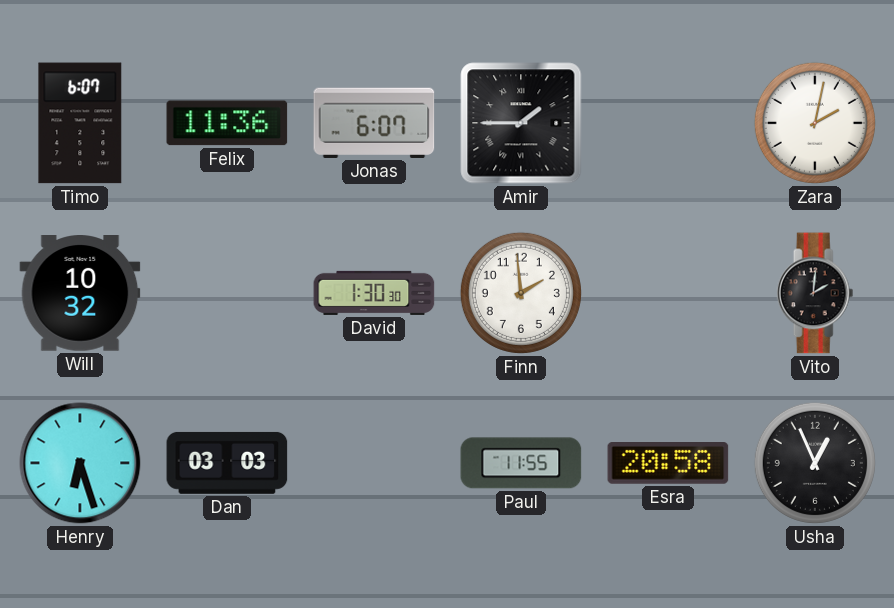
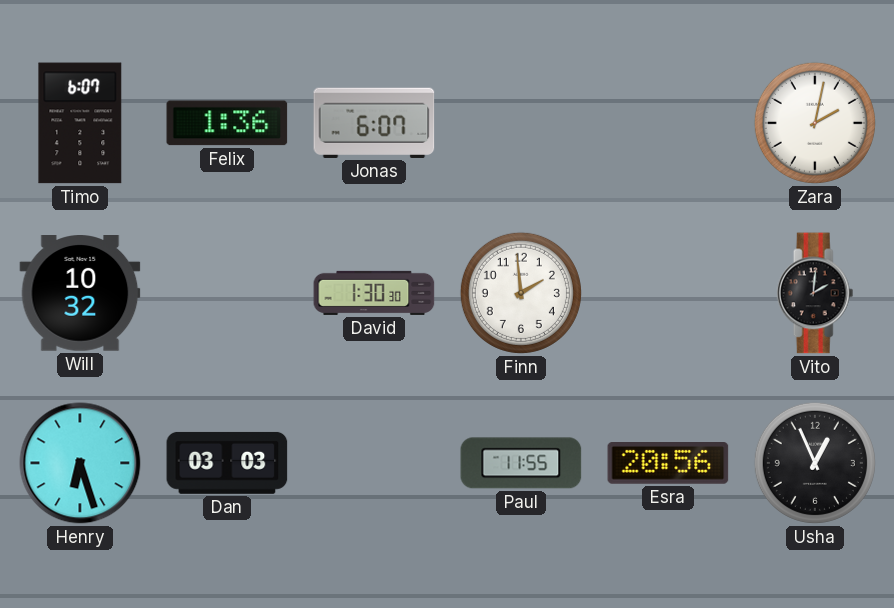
Felix: 11:36 -> 1:36
Amir: 1:45 -> none
Esra: 20:58 -> 20:56
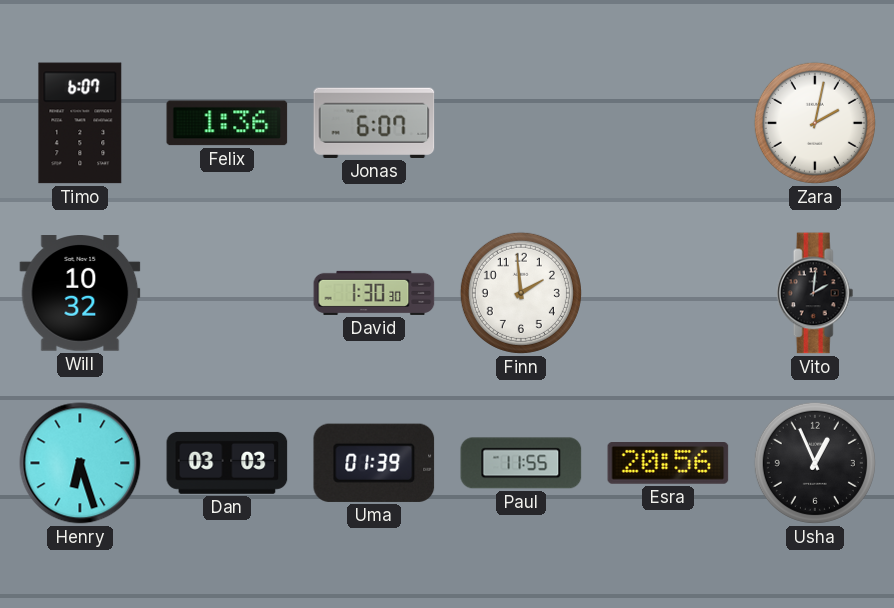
Uma: none -> 01:39
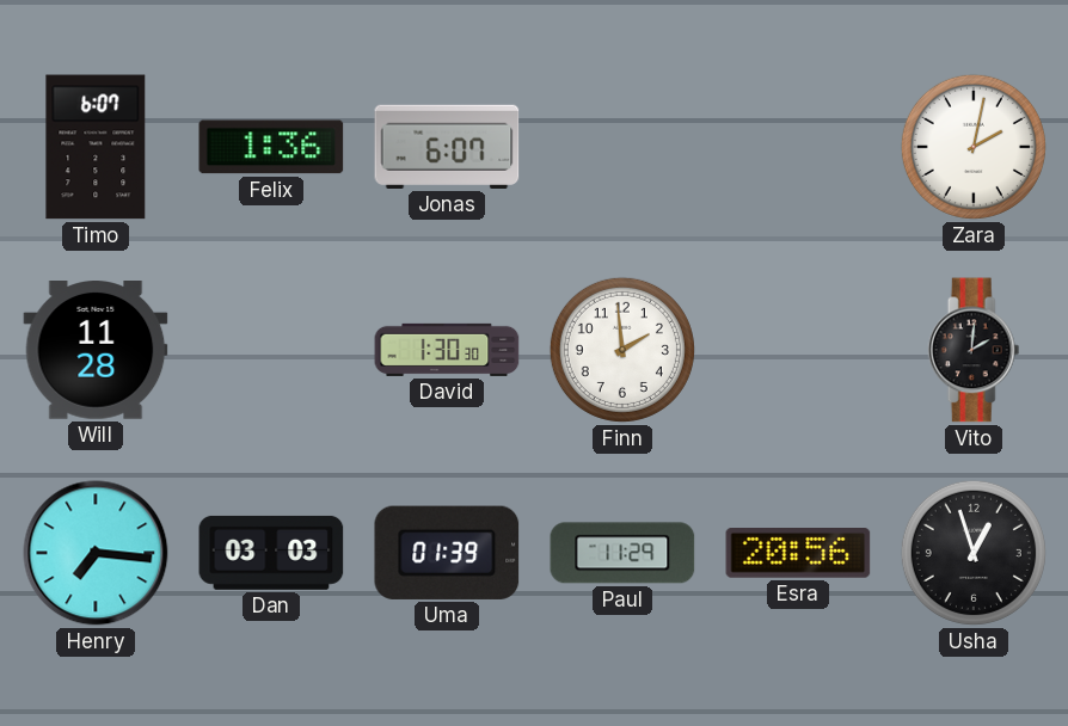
Will: 10:32 -> 11:28
Henry: 6:27 -> 7:16
Paul: 11:55 -> 11:29
Usha: 12:56 -> 12:57
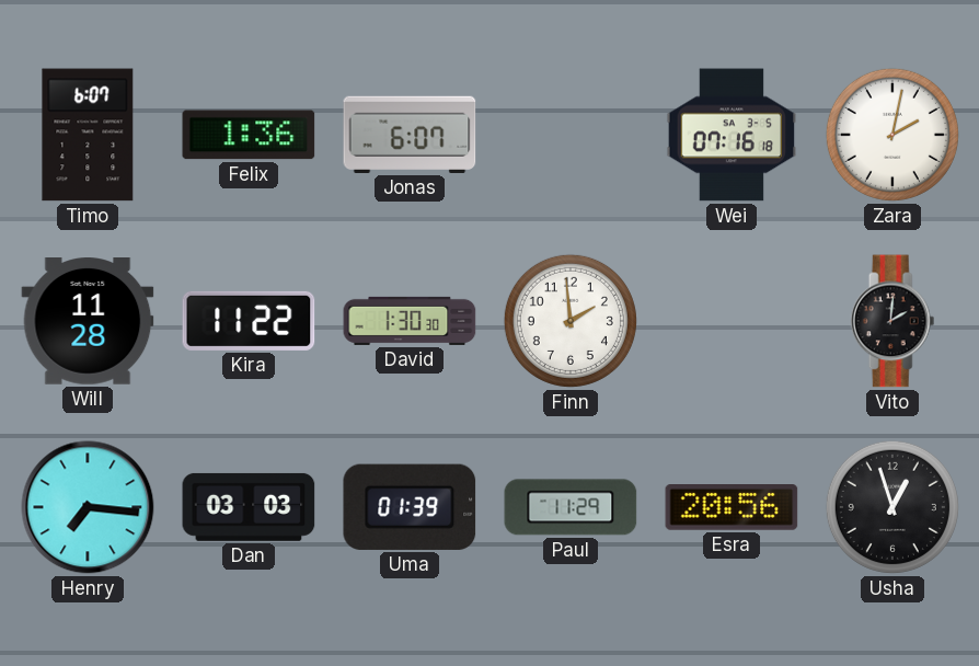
Wei: none -> 07:16
Kira: none -> 11:22
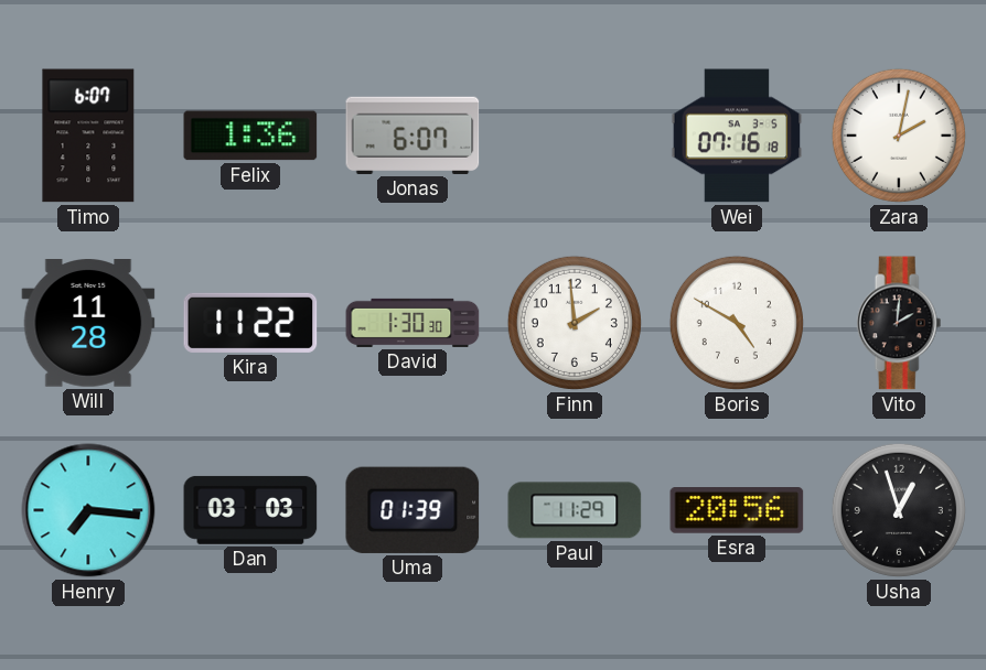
Boris: none -> 4:50
